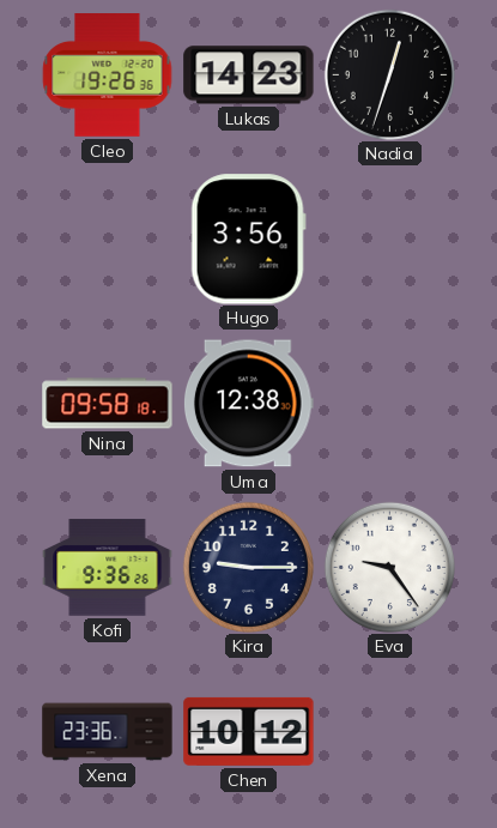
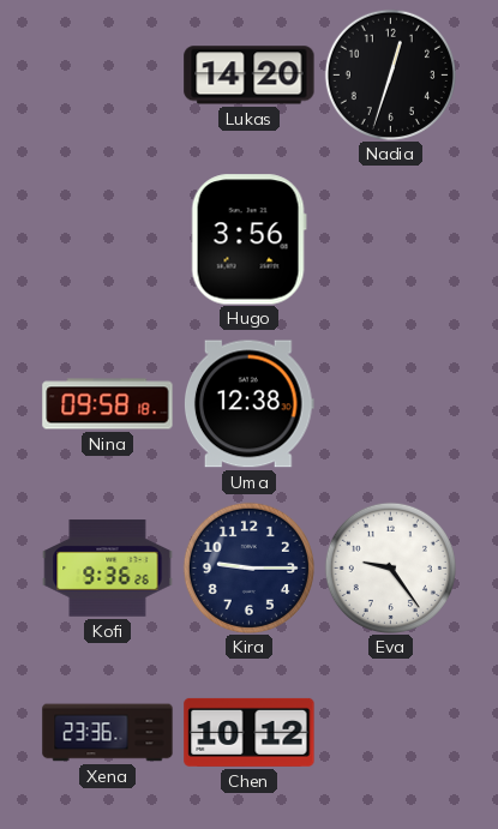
Cleo: 19:26 -> none
Lukas: 14:23 -> 14:20
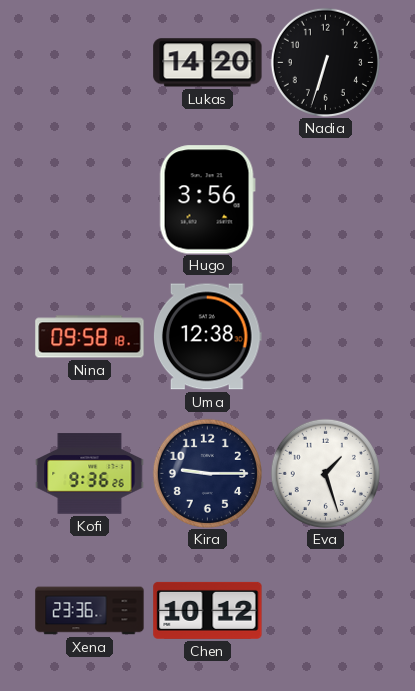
Nadia: 12:33 -> 6:33
Eva: 9:24 -> 1:27
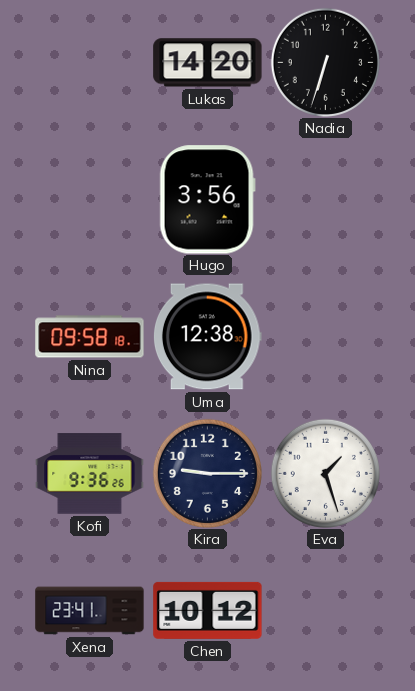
Xena: 23:36 -> 23:41
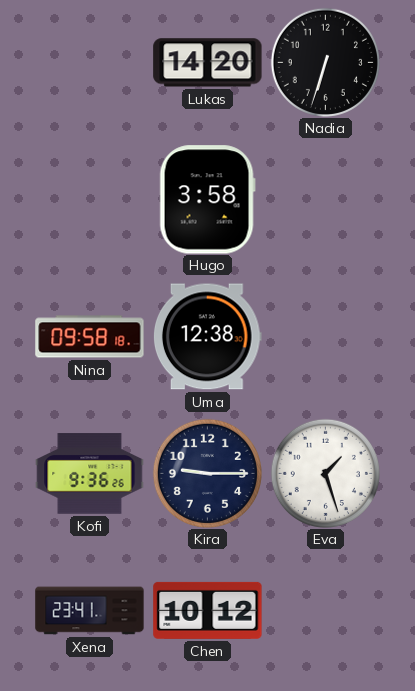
Hugo: 3:56 -> 3:58
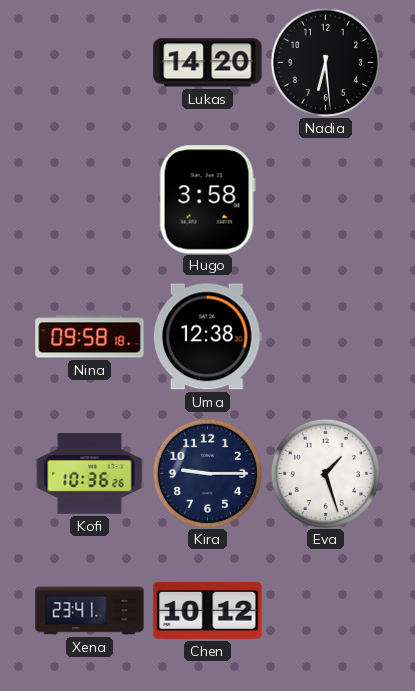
Nadia: 6:33 -> 6:29
Kofi: 9:36 -> 10:36
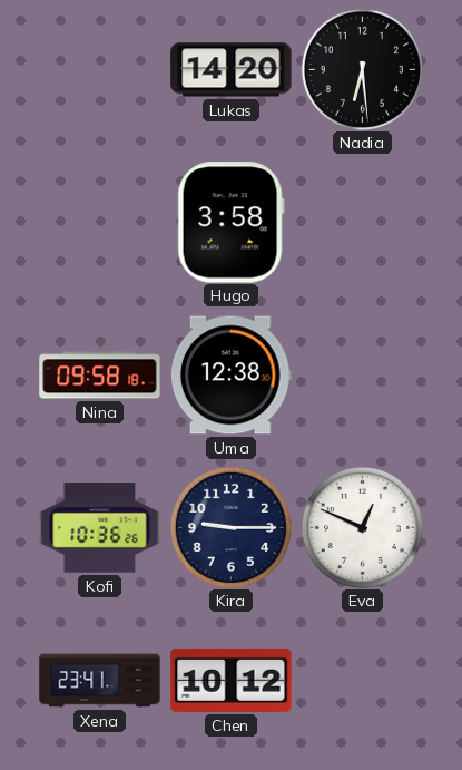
Eva: 1:27 -> 12:49
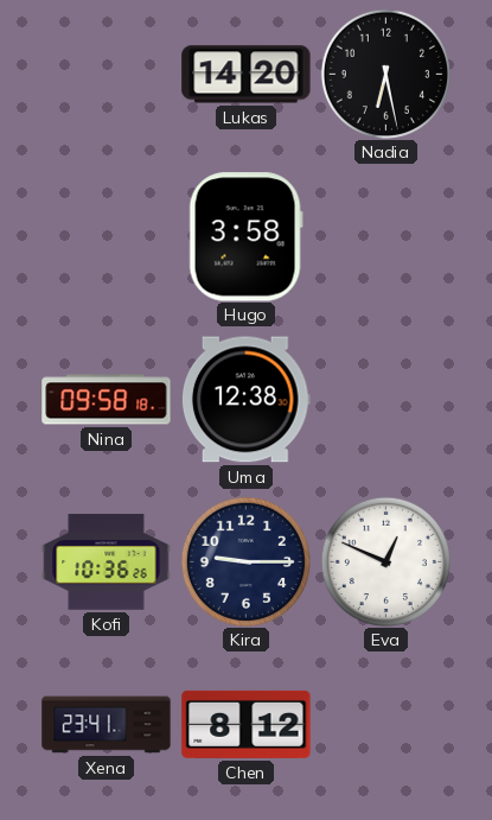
Nadia: 6:29 -> 6:28
Chen: 10:12 -> 8:12
